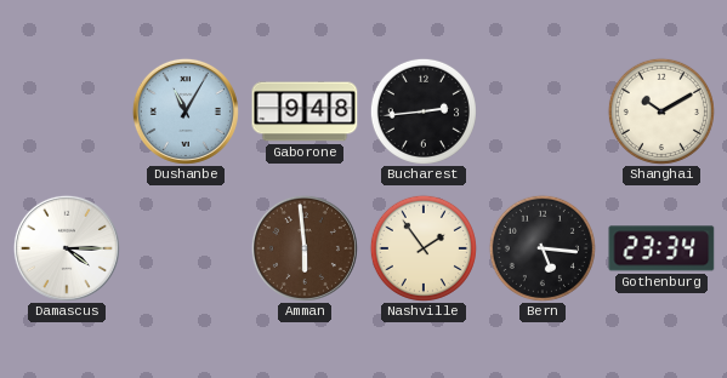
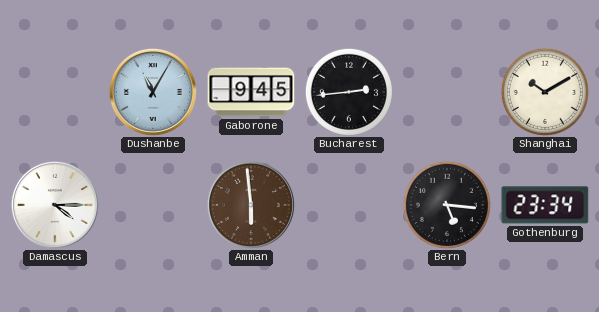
Gaborone: 9:48 -> 9:45
Nashville: 1:54 -> none
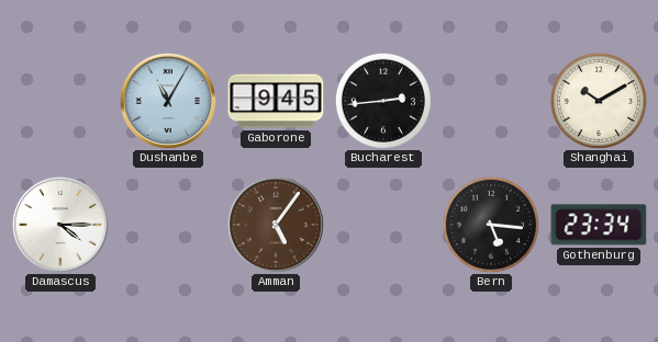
Amman: 5:59 -> 5:06
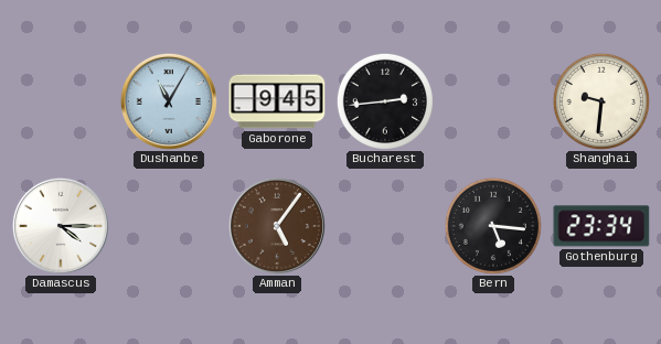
Shanghai: 10:10 -> 9:31
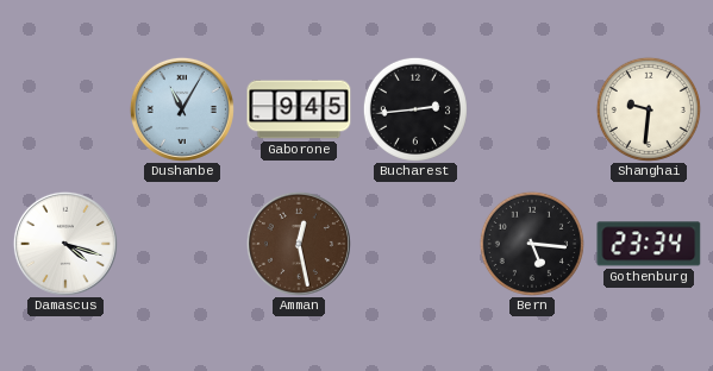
Damascus: 4:15 -> 4:18
Amman: 5:06 -> 12:28
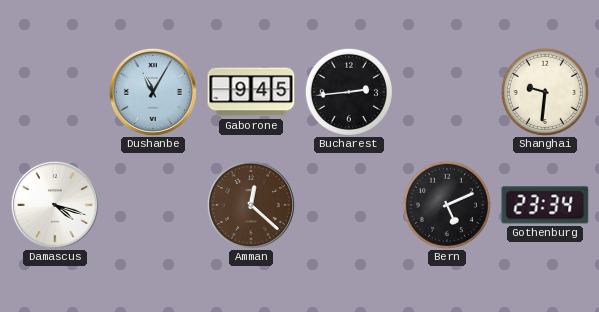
Amman: 12:28 -> 12:22
Bern: 5:16 -> 5:11
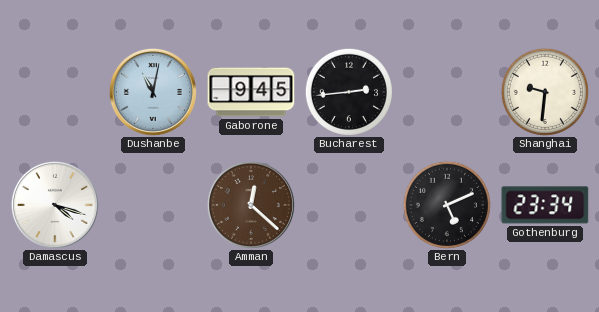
Dushanbe: 11:05 -> 11:02
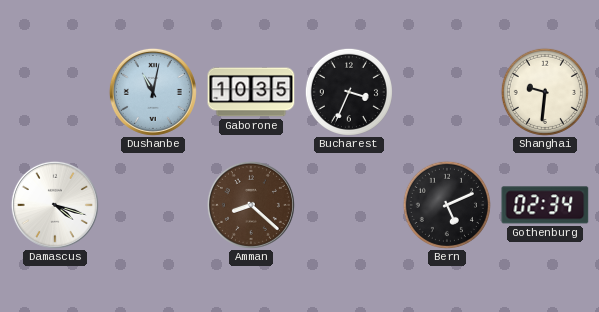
Gaborone: 9:45 -> 10:35
Bucharest: 2:44 -> 3:34
Amman: 12:22 -> 8:22
Gothenburg: 23:34 -> 02:34
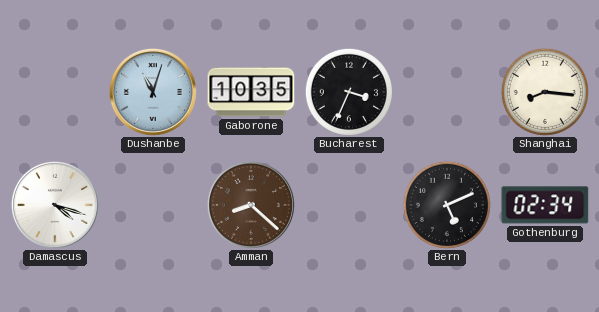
Dushanbe: 11:02 -> 11:03
Shanghai: 9:31 -> 8:16
